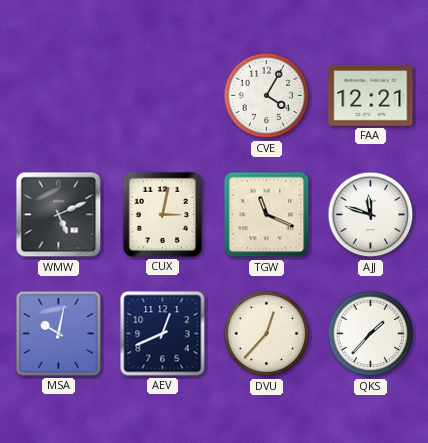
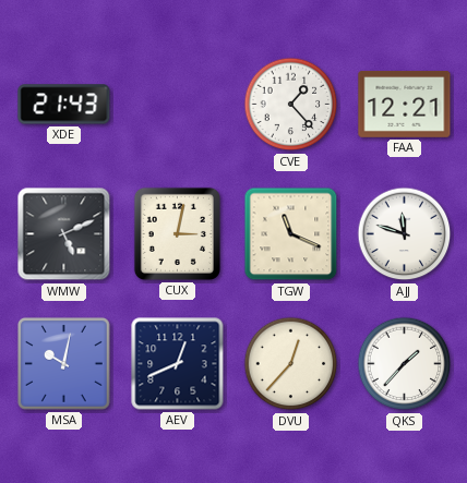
XDE: none -> 21:43
CVE: 4:05 -> 1:23
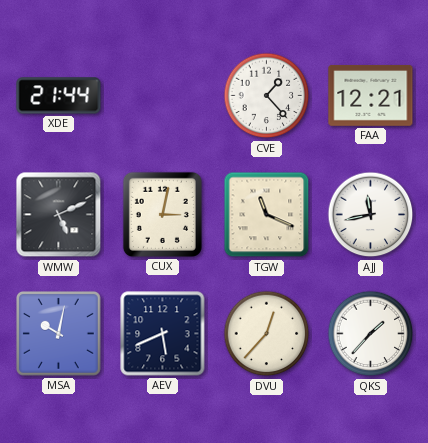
XDE: 21:43 -> 21:44
AJJ: 11:48 -> 11:43
AEV: 12:41 -> 5:41
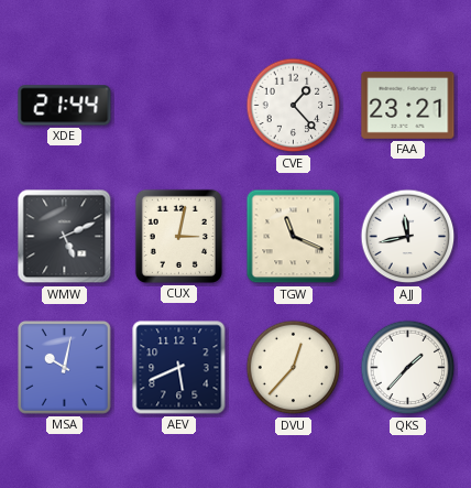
FAA: 12:21 -> 23:21
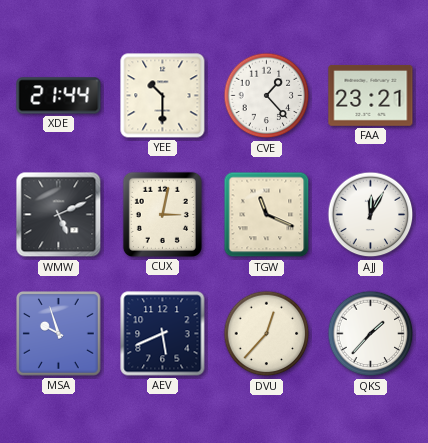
YEE: none -> 10:30
AJJ: 11:43 -> 12:05
MSA: 10:02 -> 9:57
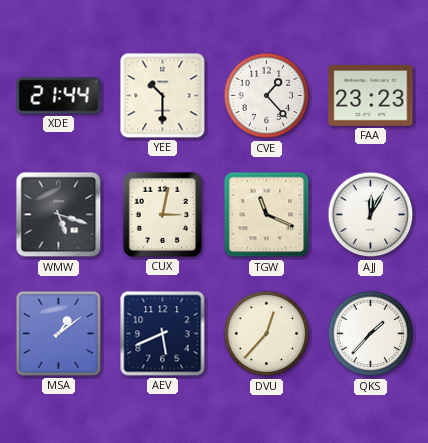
FAA: 23:21 -> 23:23
WMW: 5:11 -> 5:18
MSA: 9:57 -> 1:09
